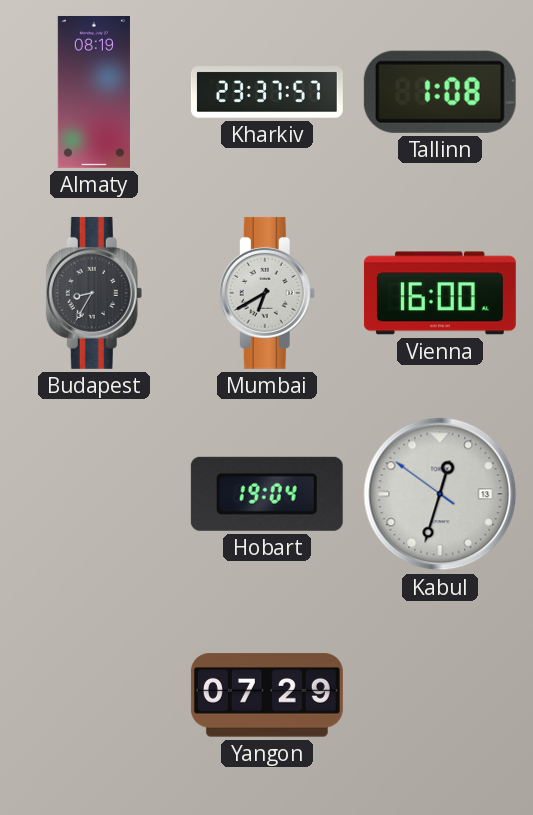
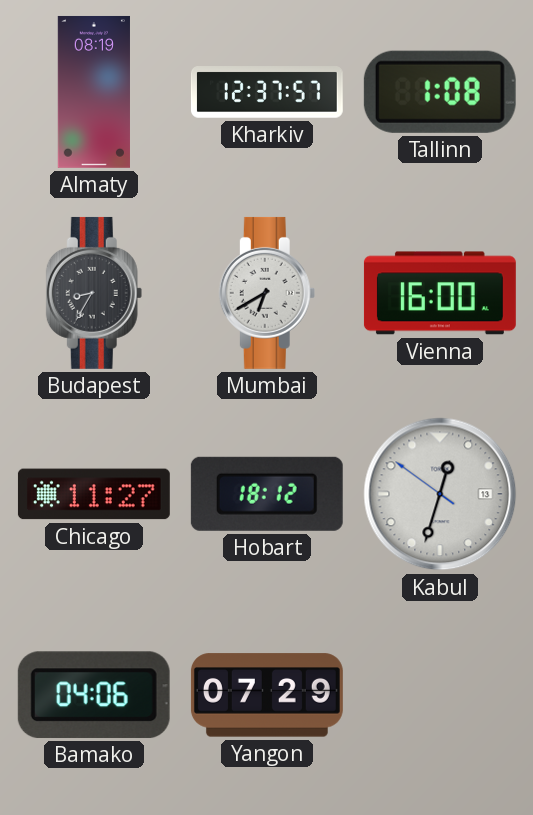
Kharkiv: 23:37 -> 12:37
Chicago: none -> 11:27
Hobart: 19:04 -> 18:12
Bamako: none -> 04:06
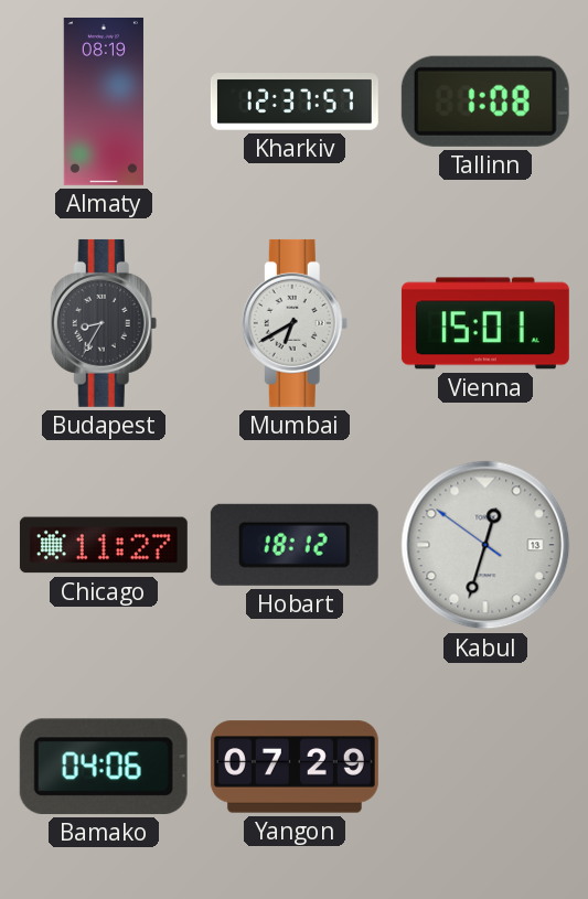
Vienna: 16:00 -> 15:01
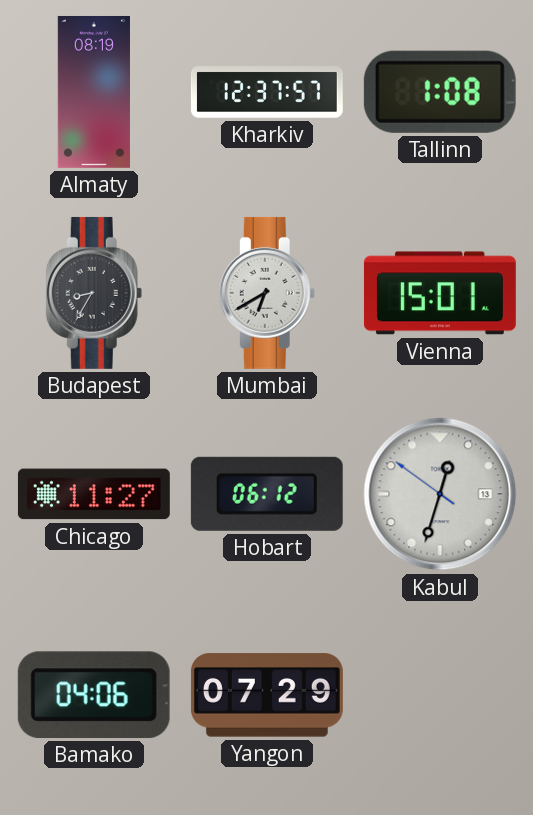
Hobart: 18:12 -> 06:12
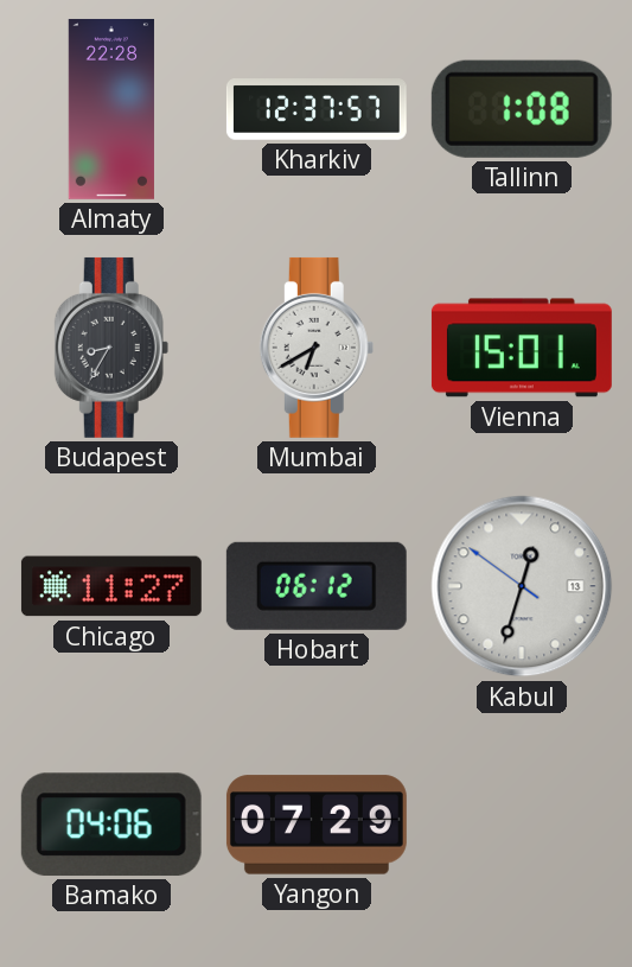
Almaty: 08:19 -> 22:28
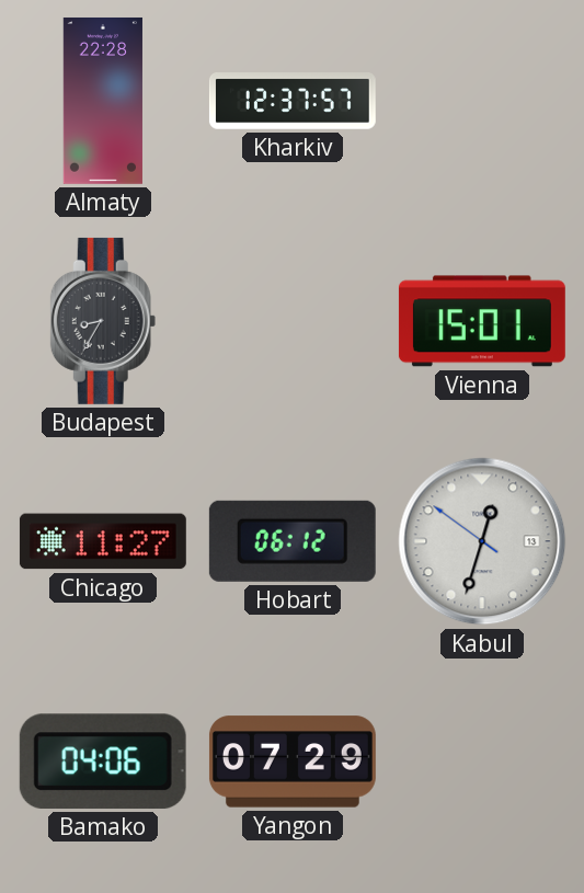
Tallinn: 1:08 -> none
Mumbai: 6:40 -> none
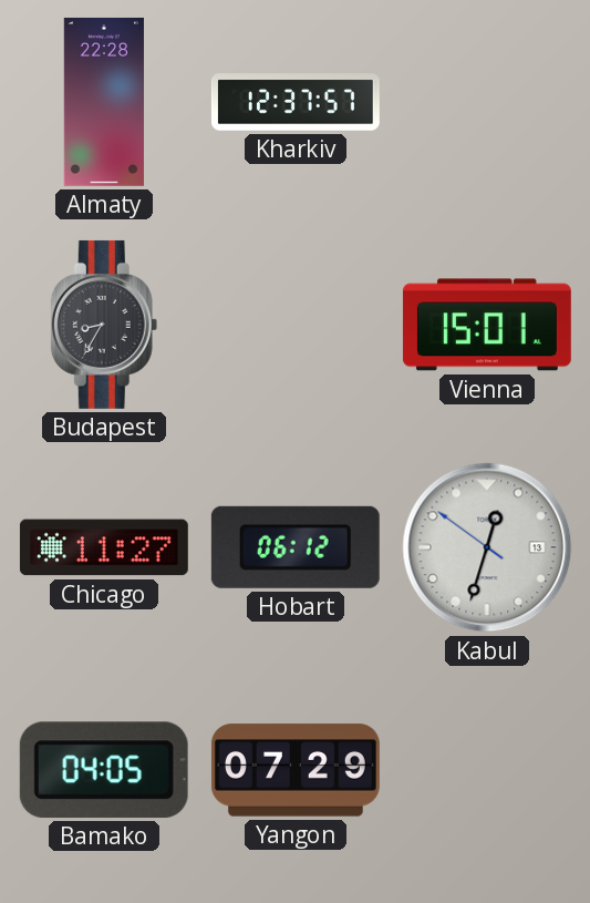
Bamako: 04:06 -> 04:05
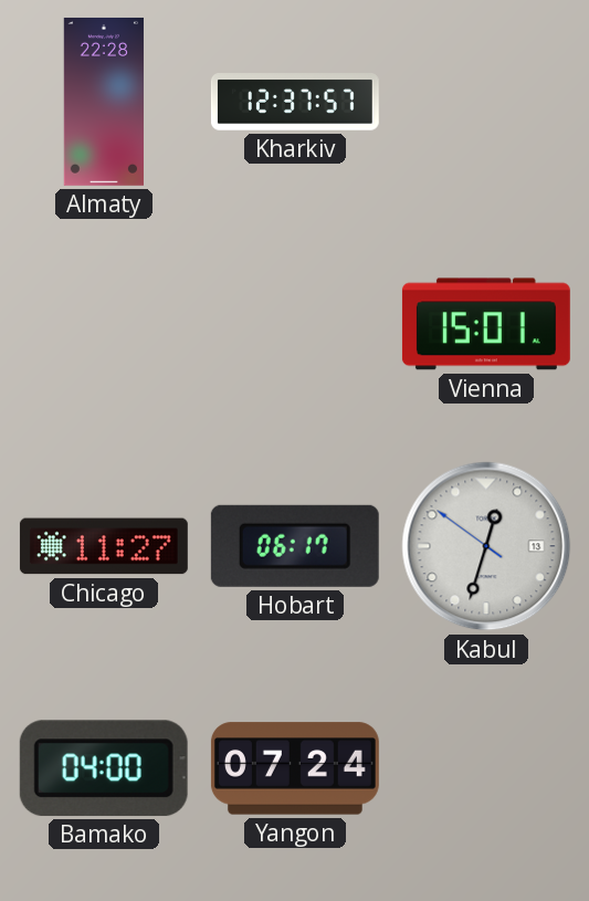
Budapest: 8:35 -> none
Hobart: 06:12 -> 06:17
Bamako: 04:05 -> 04:00
Yangon: 07:29 -> 07:24
